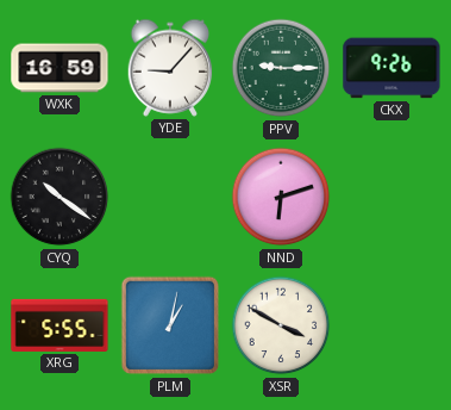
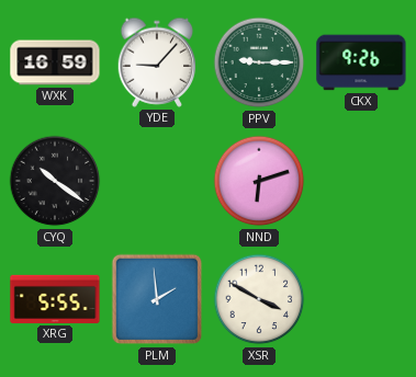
PLM: 1:02 -> 1:59
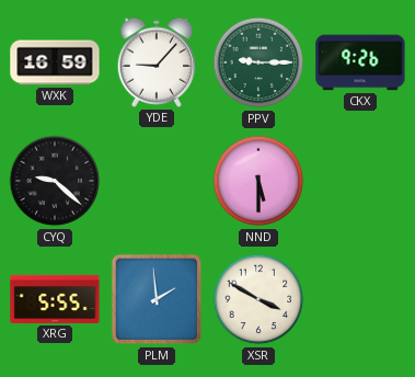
CYQ: 10:21 -> 9:22
NND: 6:12 -> 5:30
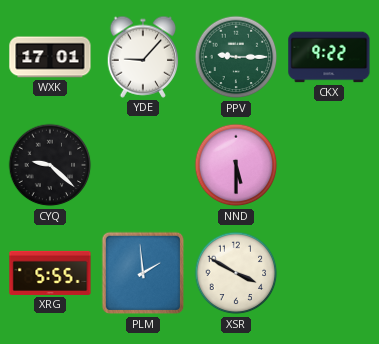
WXK: 16:59 -> 17:01
CKX: 9:26 -> 9:22
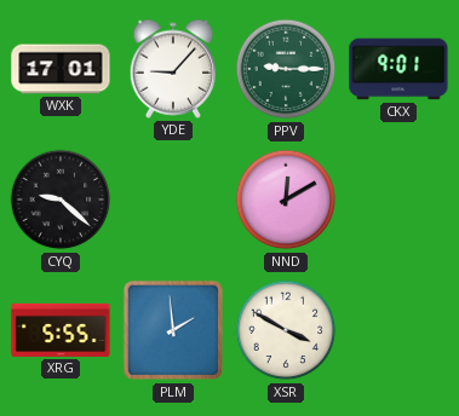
CKX: 9:22 -> 9:01
NND: 5:30 -> 12:10
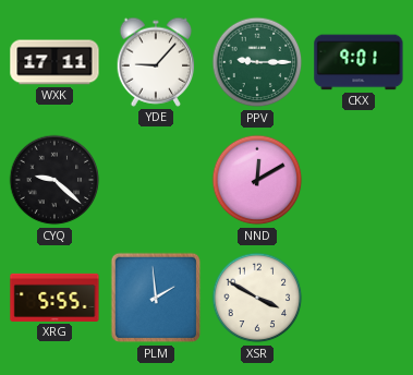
WXK: 17:01 -> 17:11
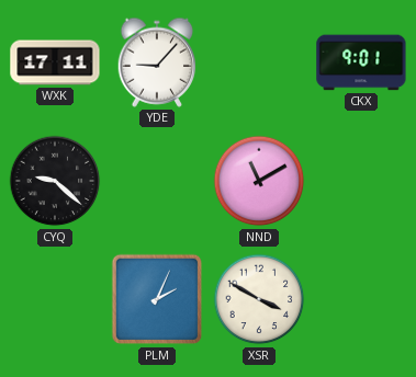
PPV: 9:15 -> none
NND: 12:10 -> 11:10
XRG: 5:55 -> none
PLM: 1:59 -> 2:04
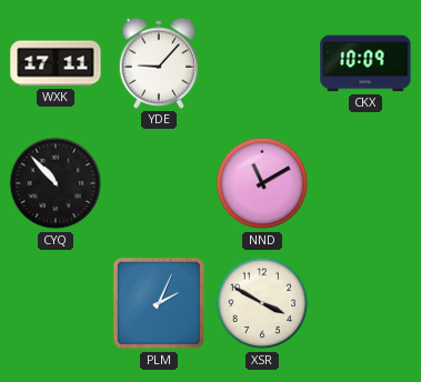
CKX: 9:01 -> 10:09
CYQ: 9:22 -> 10:53
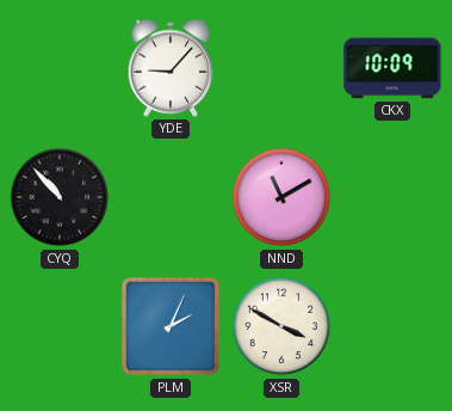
WXK: 17:11 -> none
